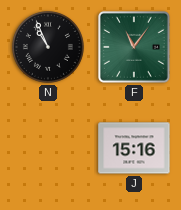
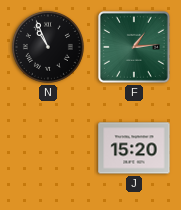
F: 11:06 -> 1:14
J: 15:16 -> 15:20
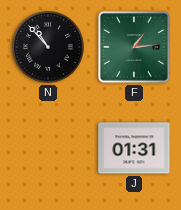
N: 10:56 -> 10:53
J: 15:20 -> 01:31
